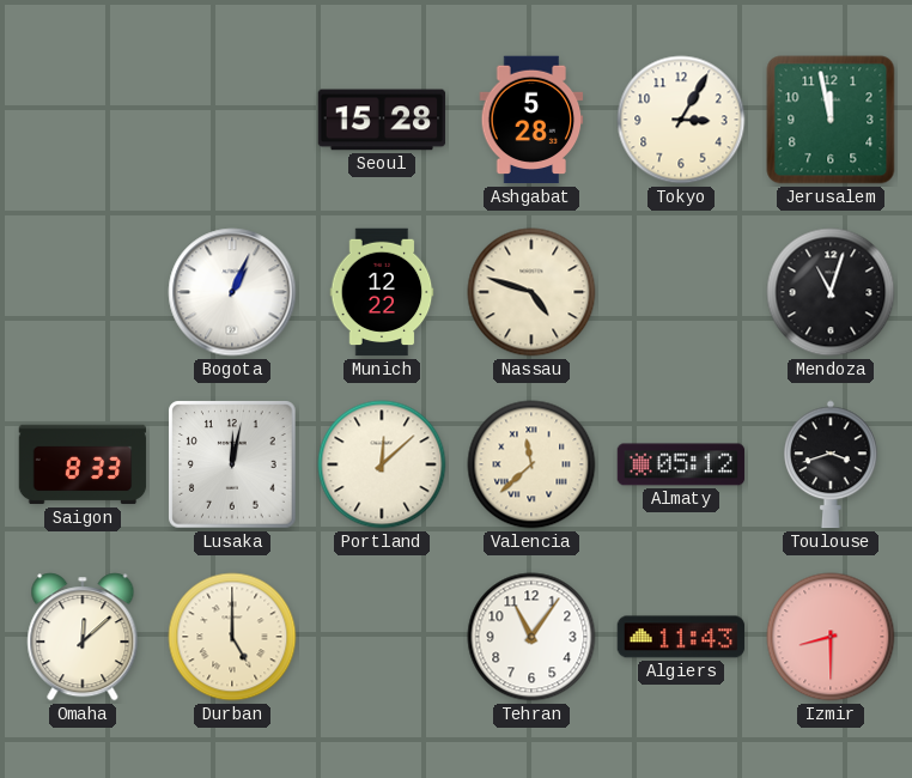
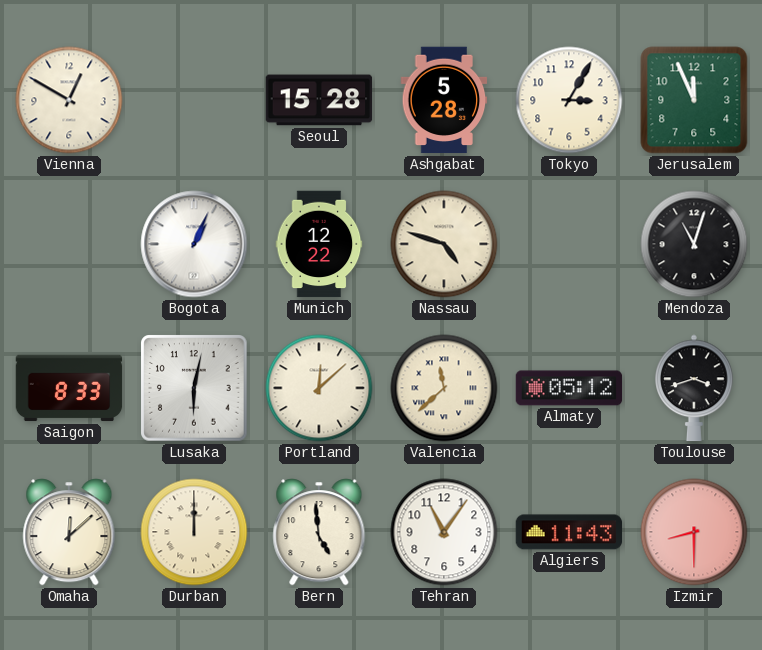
Vienna: none -> 12:50
Jerusalem: 11:58 -> 11:56
Lusaka: 12:02 -> 6:02
Durban: 5:00 -> 12:00
Bern: none -> 4:59
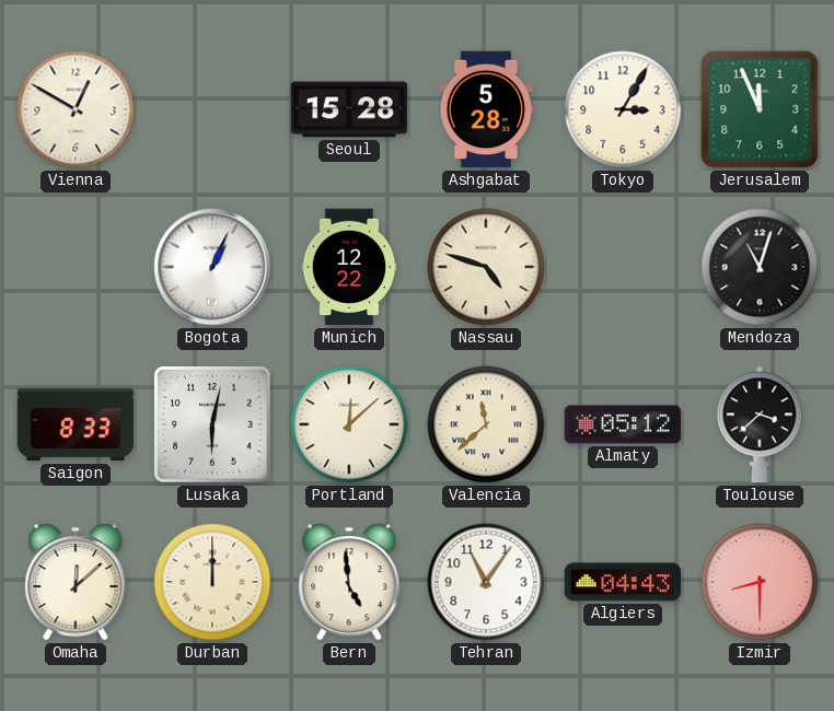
Toulouse: 3:42 -> 3:38
Algiers: 11:43 -> 04:43
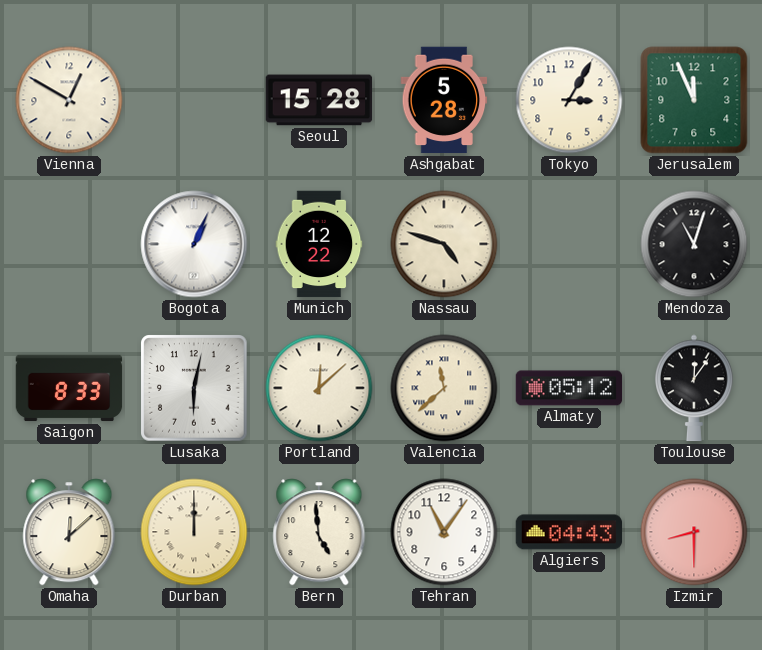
Toulouse: 3:38 -> 12:06
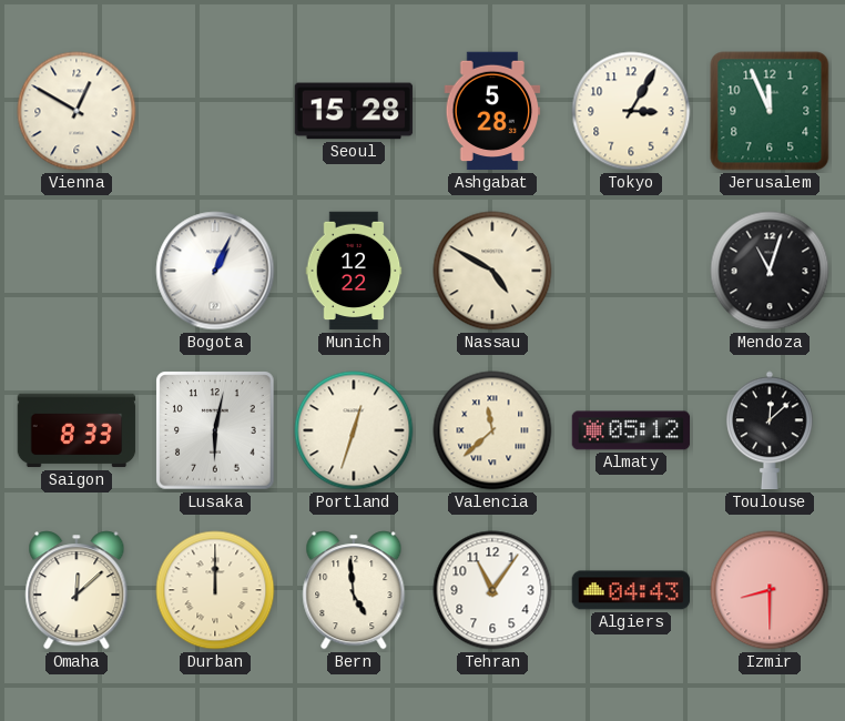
Nassau: 4:48 -> 4:50
Portland: 12:08 -> 12:33
Toulouse: 12:06 -> 12:08
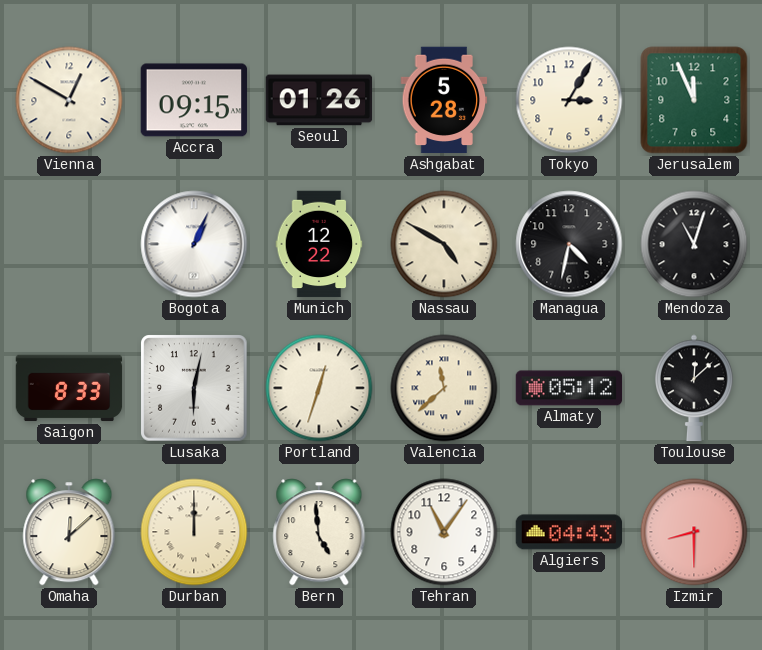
Accra: none -> 09:15
Seoul: 15:28 -> 01:26
Managua: none -> 4:32
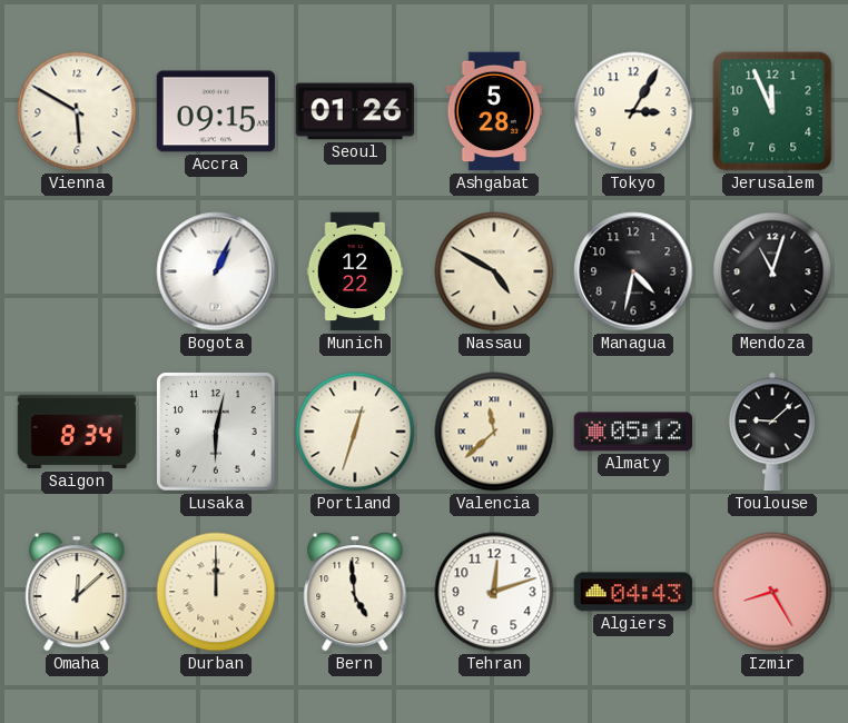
Vienna: 12:50 -> 5:50
Saigon: 8:33 -> 8:34
Toulouse: 12:08 -> 9:08
Tehran: 11:06 -> 12:12
Izmir: 8:30 -> 8:25
